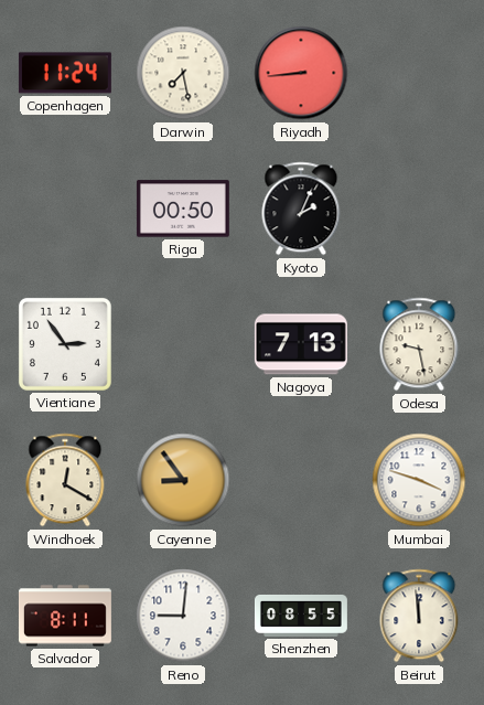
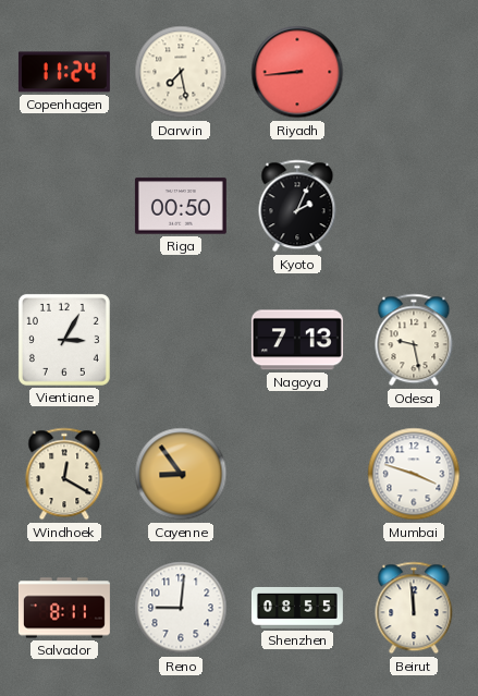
Vientiane: 2:54 -> 3:05
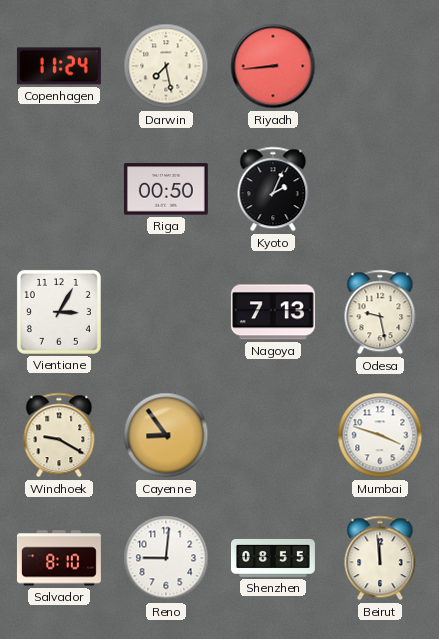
Windhoek: 12:20 -> 9:20
Salvador: 8:11 -> 8:10
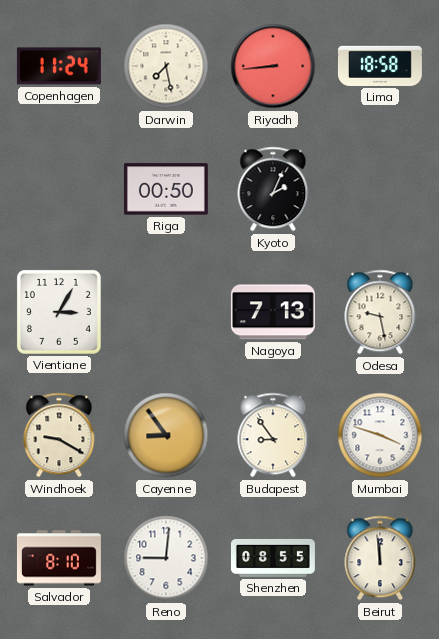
Lima: none -> 18:58
Budapest: none -> 8:54
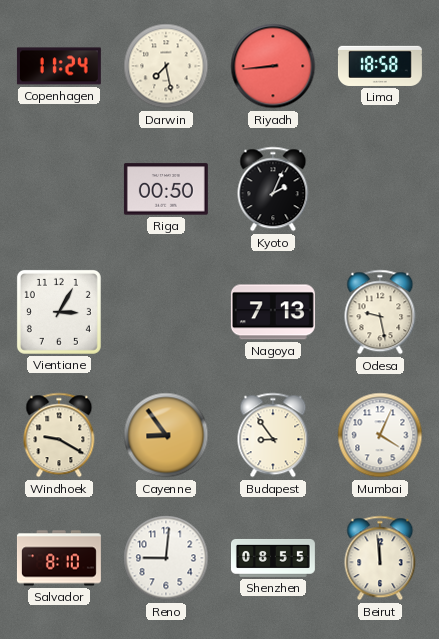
Mumbai: 3:48 -> 4:04
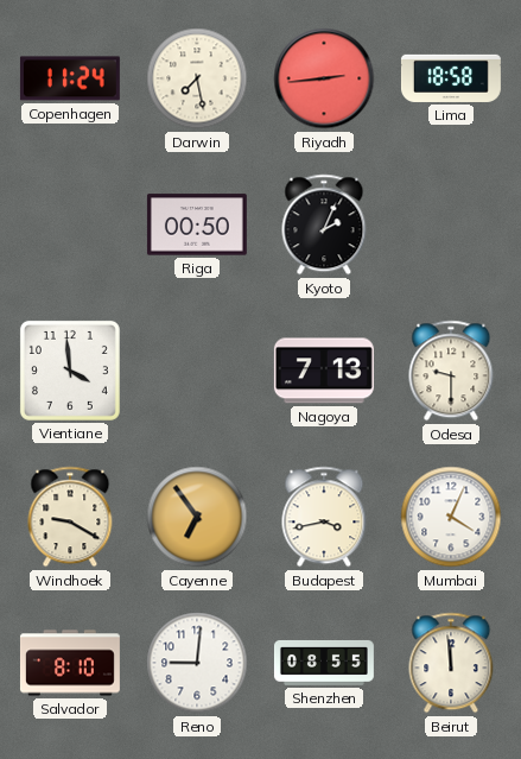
Riyadh: 8:44 -> 2:44
Vientiane: 3:05 -> 3:59
Odesa: 9:28 -> 9:30
Cayenne: 8:54 -> 6:54
Budapest: 8:54 -> 3:43
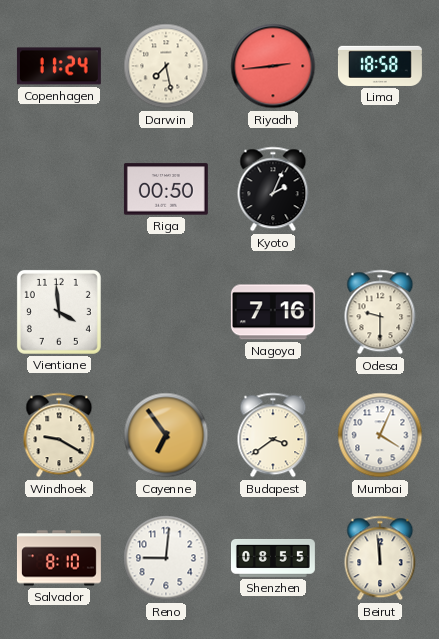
Nagoya: 7:13 -> 7:16
Budapest: 3:43 -> 3:39
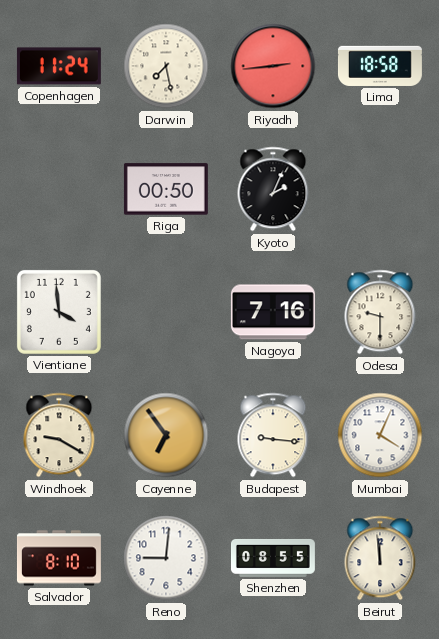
Budapest: 3:39 -> 9:16
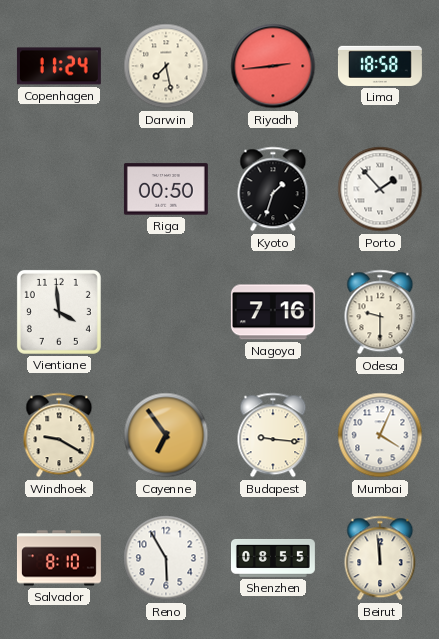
Kyoto: 2:04 -> 1:33
Porto: none -> 1:53
Reno: 9:01 -> 5:55
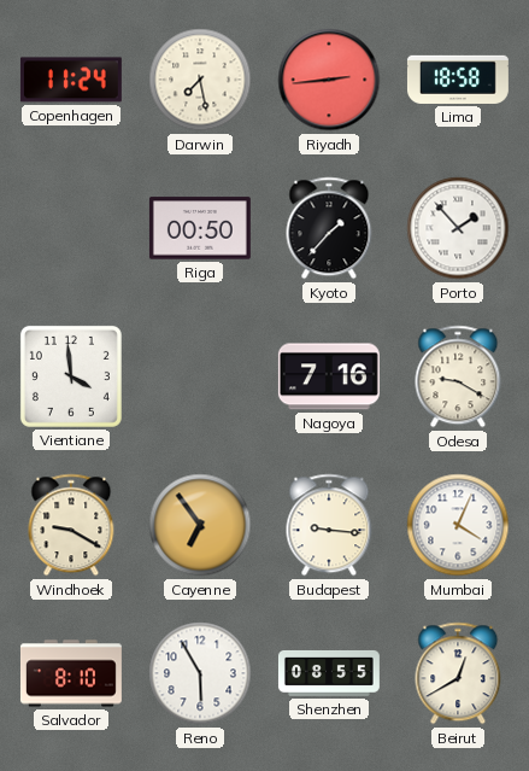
Kyoto: 1:33 -> 1:37
Odesa: 9:30 -> 9:20
Beirut: 11:59 -> 12:40
